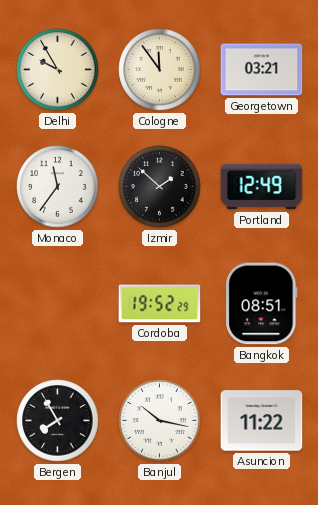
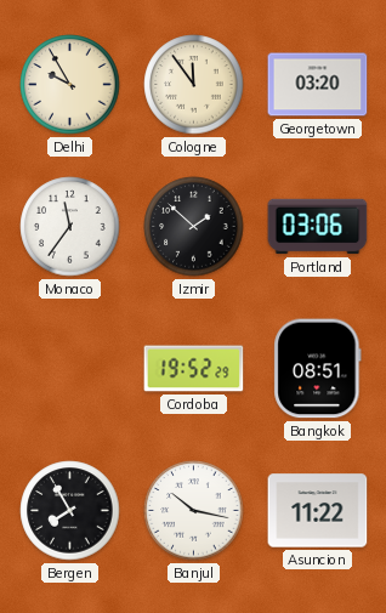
Georgetown: 03:21 -> 03:20
Portland: 12:49 -> 03:06
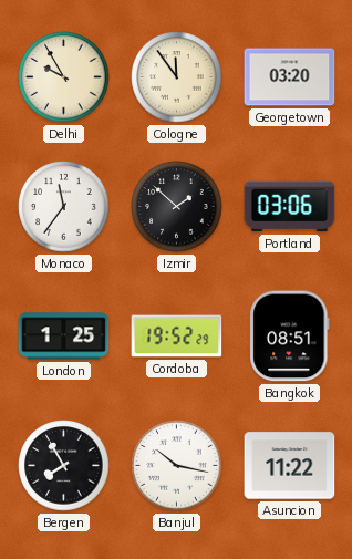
London: none -> 1:25
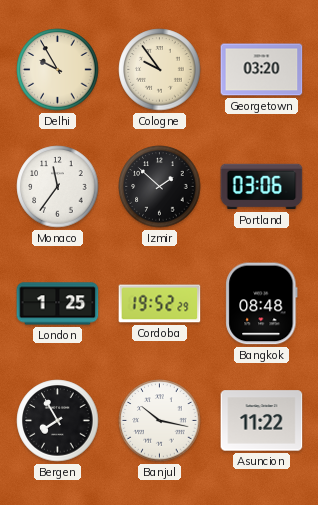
Cologne: 11:54 -> 9:54
Bangkok: 08:51 -> 08:48
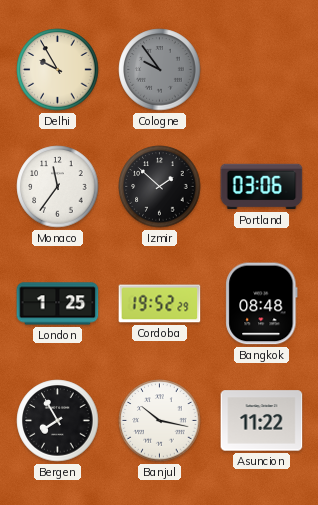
Cologne dial: cream -> grey
Georgetown: 03:20 -> none
